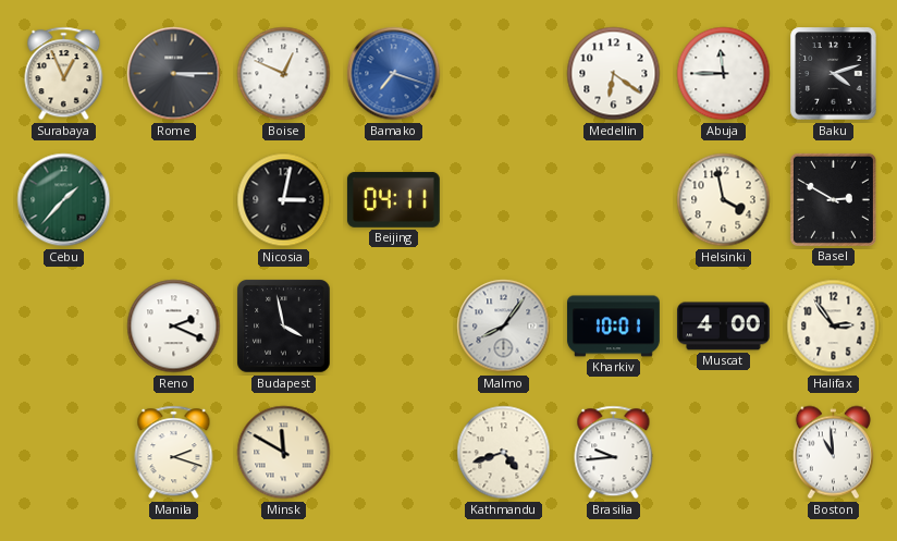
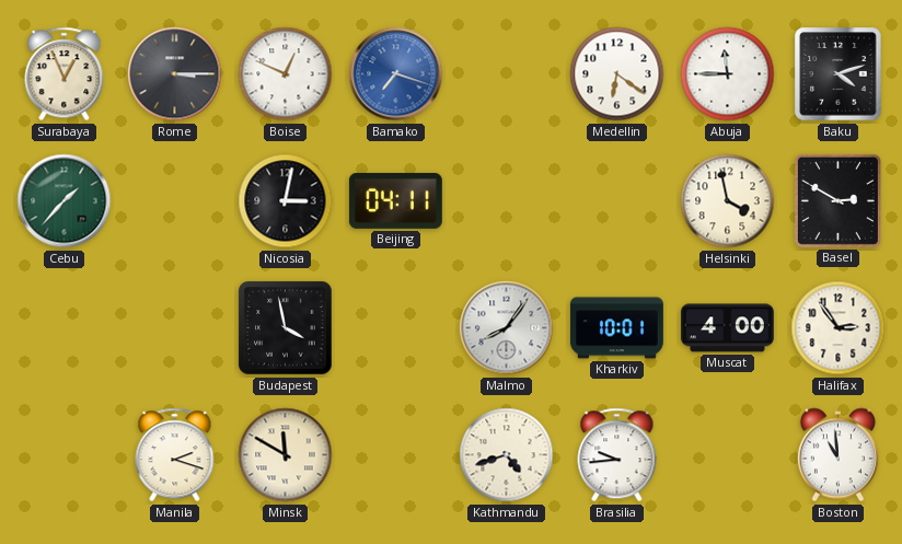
Reno: 2:19 -> none
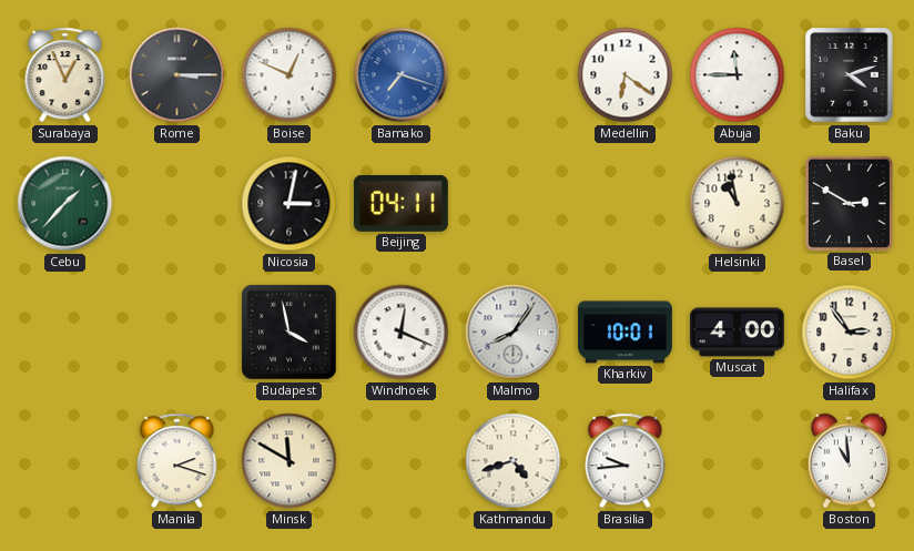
Helsinki: 3:58 -> 10:58
Windhoek: none -> 12:19
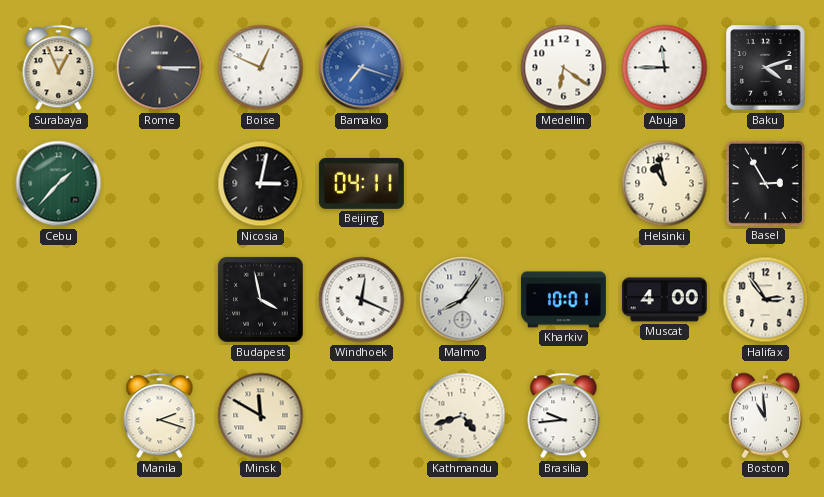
Basel: 2:50 -> 2:55
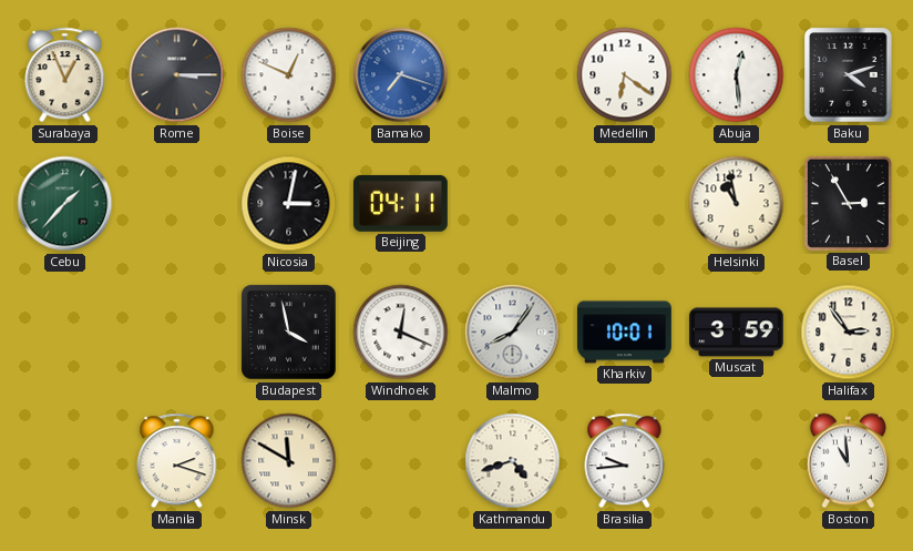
Abuja: 11:45 -> 12:29
Muscat: 4:00 -> 3:59
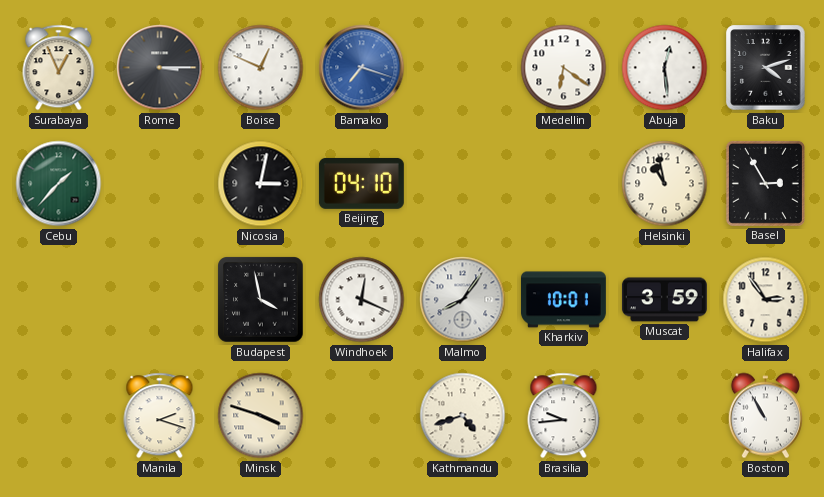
Beijing: 04:11 -> 04:10
Minsk: 11:50 -> 3:48
Boston: 10:59 -> 10:55
